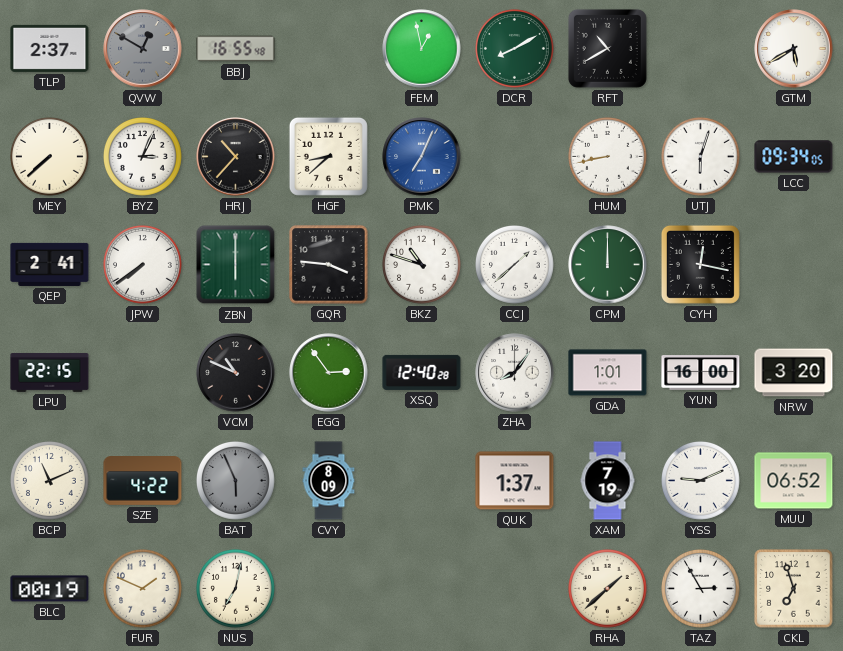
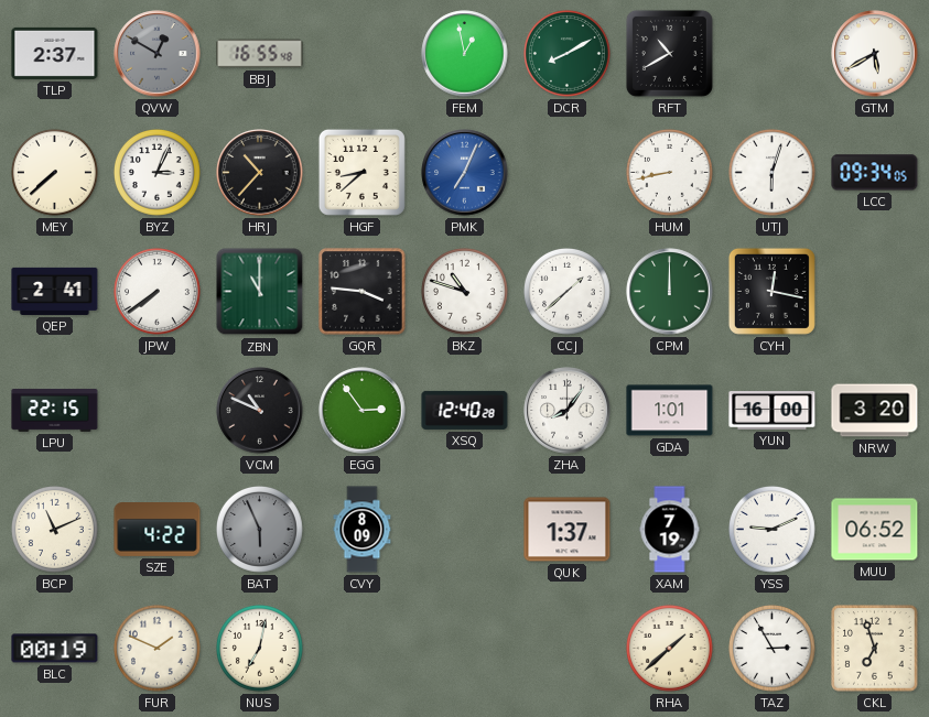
ZBN: 6:00 -> 11:00
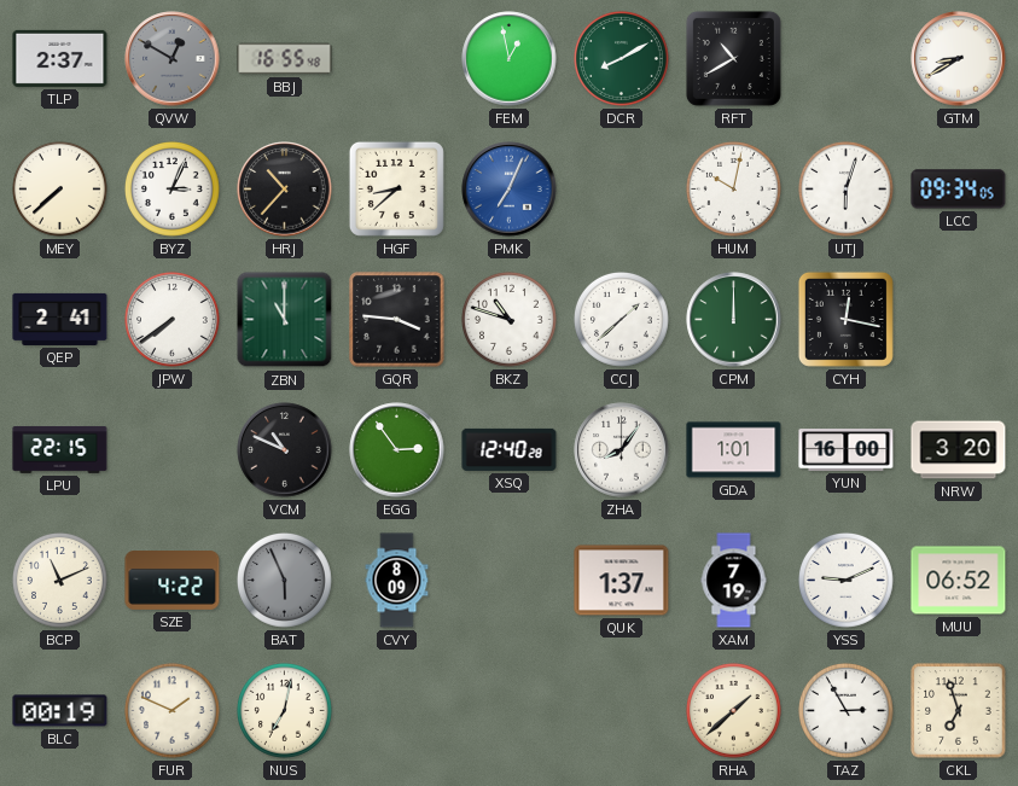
GTM: 5:40 -> 8:40
HUM: 8:43 -> 10:02
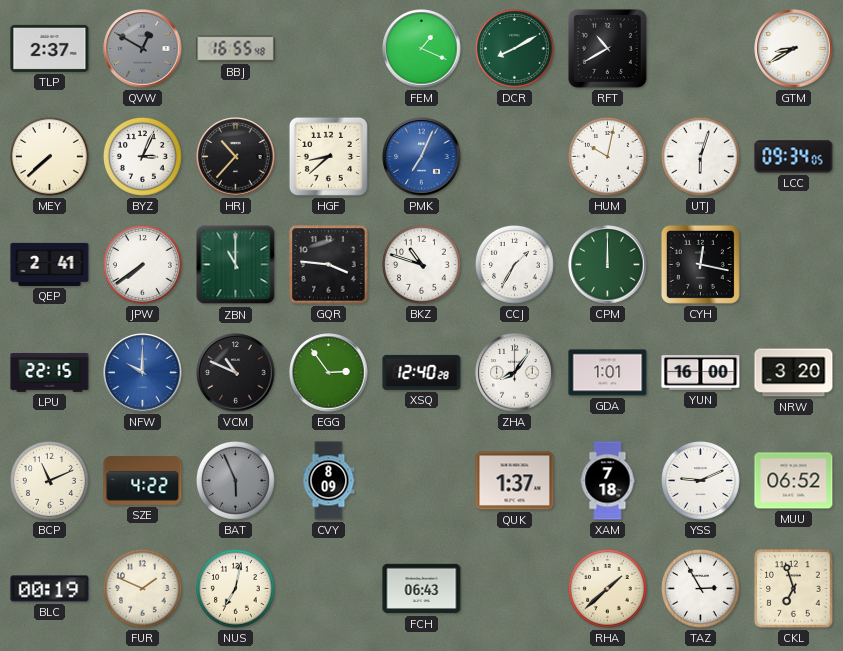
FEM: 12:58 -> 1:19
CCJ: 1:38 -> 1:35
NFW: none -> 10:00
XAM: 7:19 -> 7:18
FCH: none -> 06:43
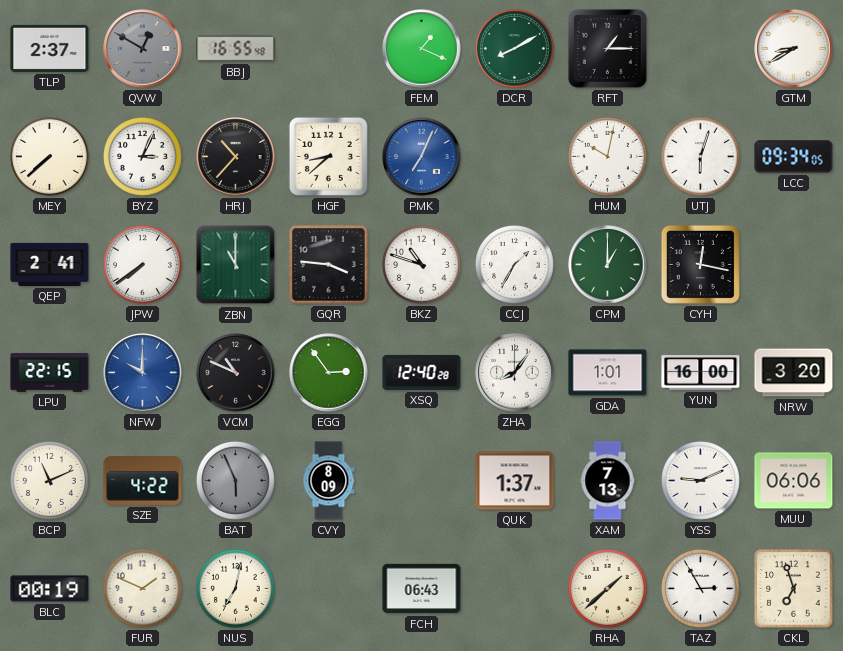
RFT: 10:40 -> 1:15
CPM: 12:00 -> 1:00
XAM: 7:18 -> 7:13
MUU: 06:52 -> 06:06
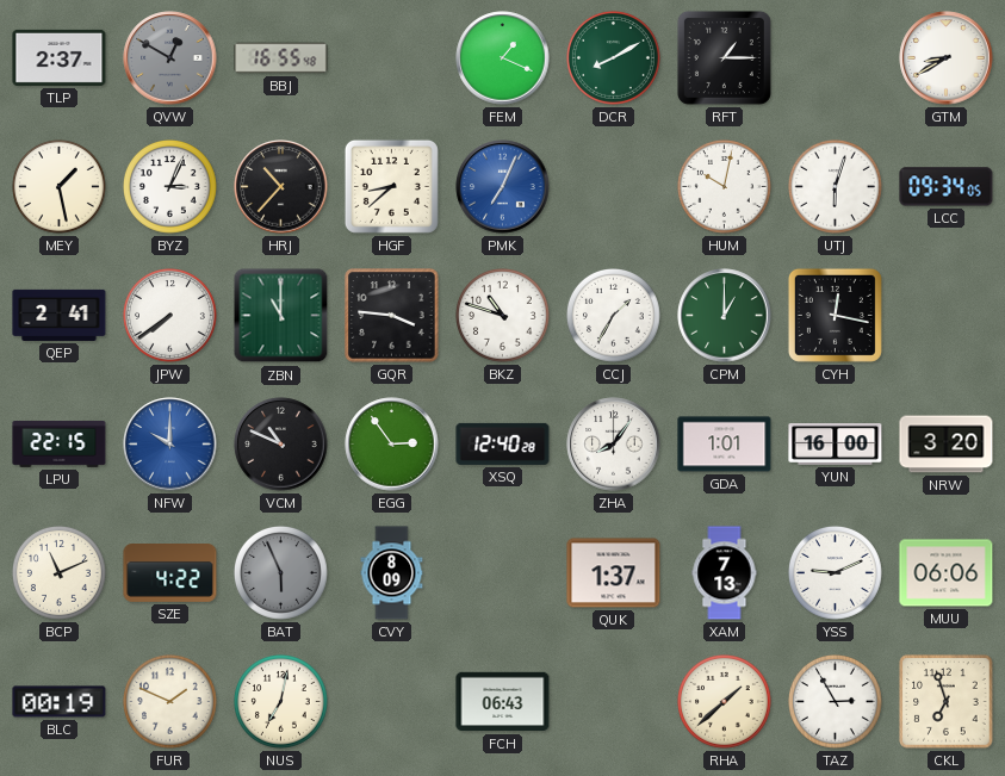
MEY: 7:38 -> 1:28
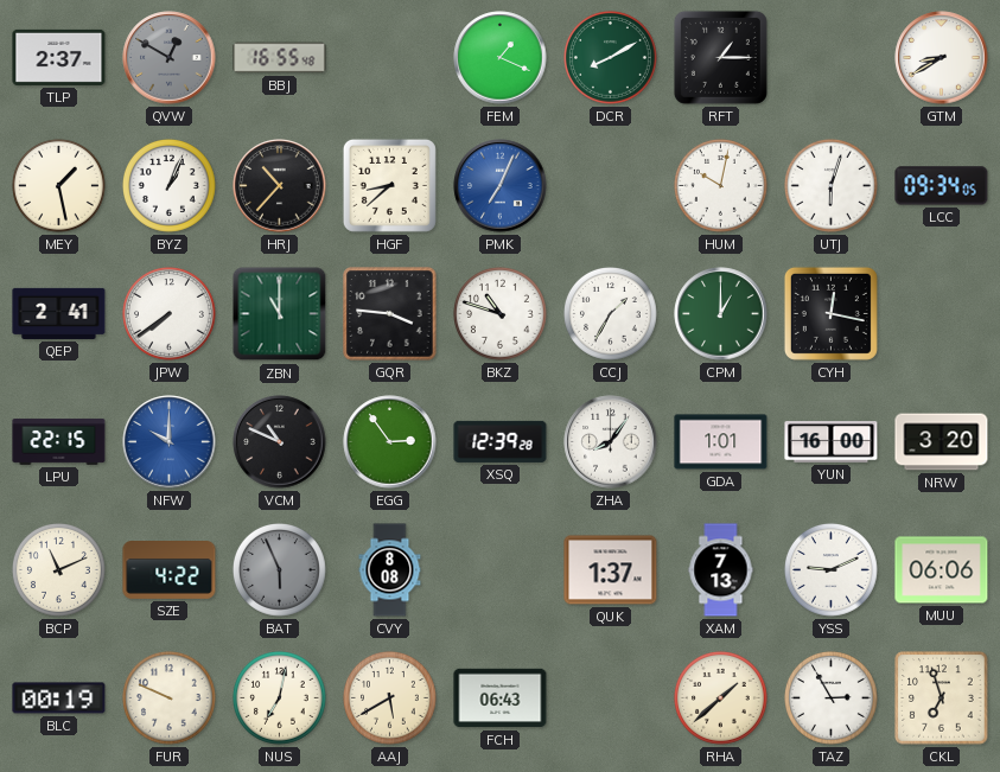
BYZ: 3:04 -> 1:04
XSQ: 12:40 -> 12:39
CVY: 8:09 -> 8:08
FUR: 1:49 -> 9:49
AAJ: none -> 5:40
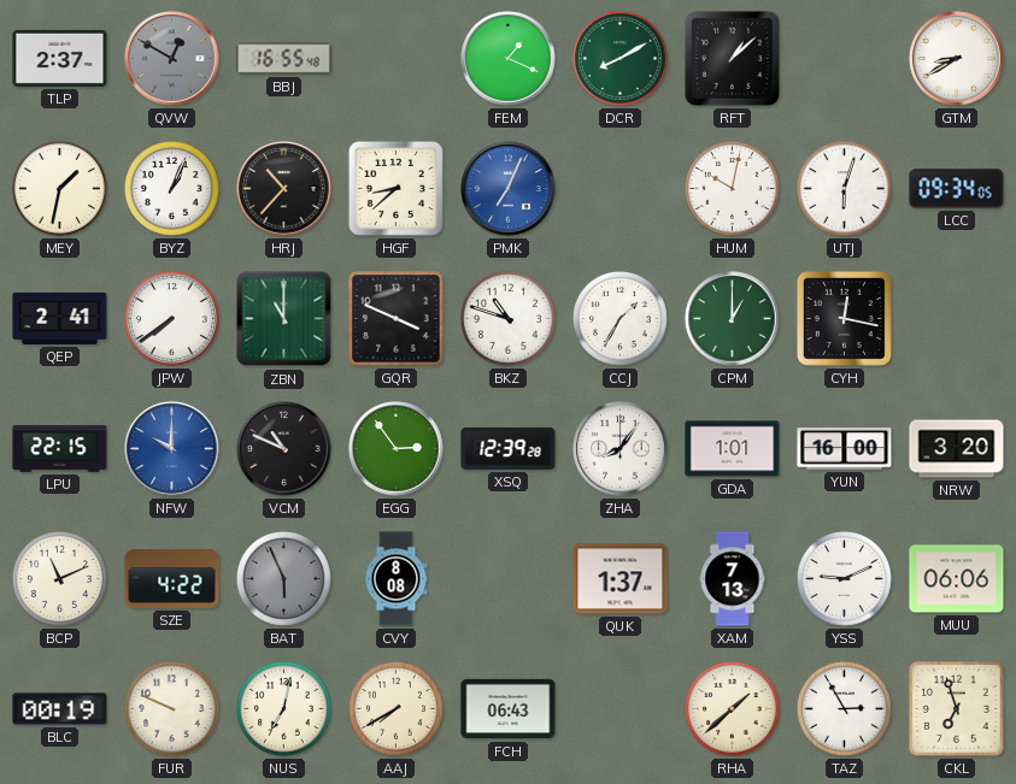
RFT: 1:15 -> 1:08
MEY: 1:28 -> 1:32
GQR: 3:46 -> 3:49
AAJ: 5:40 -> 7:40
